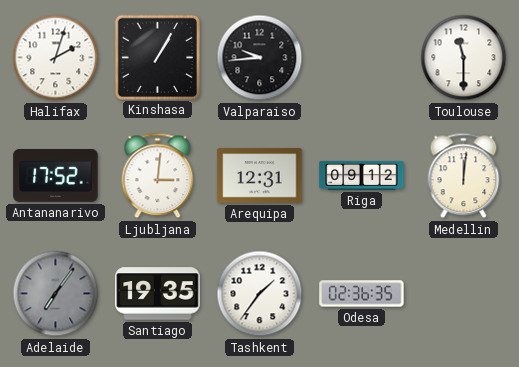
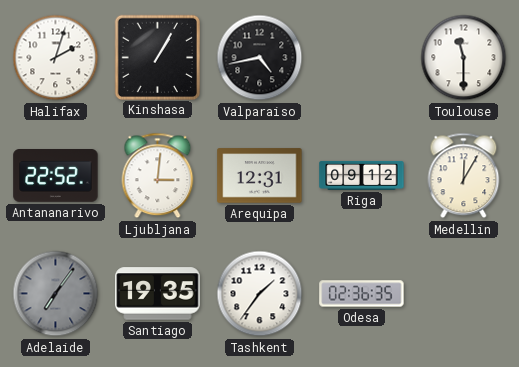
Valparaiso: 9:44 -> 4:43
Antananarivo: 17:52 -> 22:52
Medellin: 12:01 -> 12:05
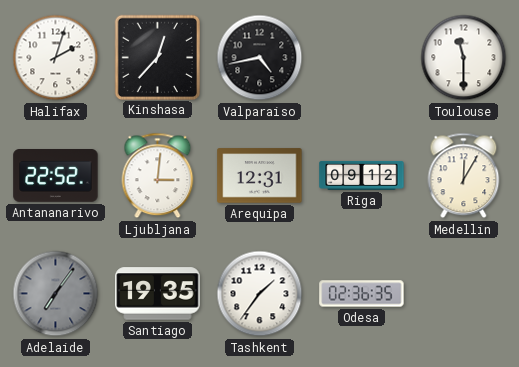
Kinshasa: 1:05 -> 12:37
